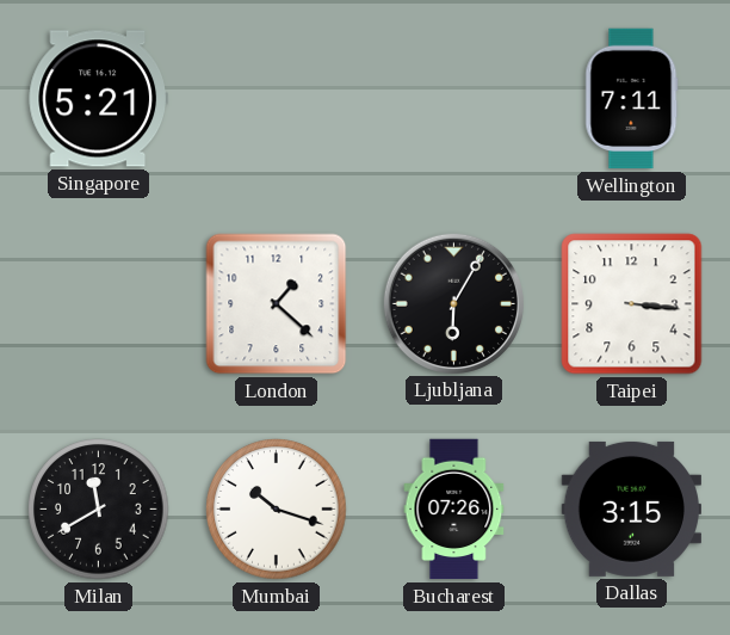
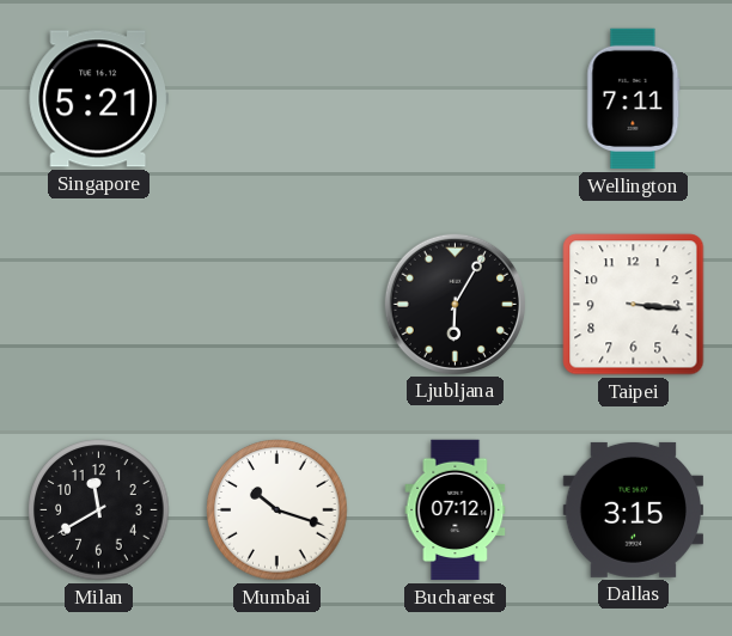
London: 1:22 -> none
Bucharest: 07:26 -> 07:12
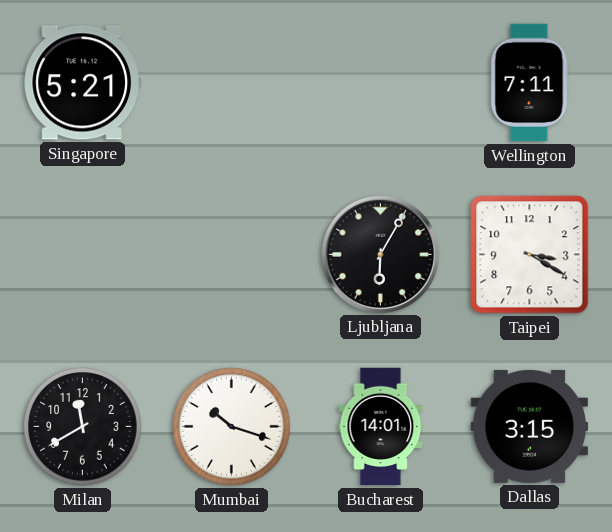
Taipei: 3:16 -> 3:20
Bucharest: 07:12 -> 14:01
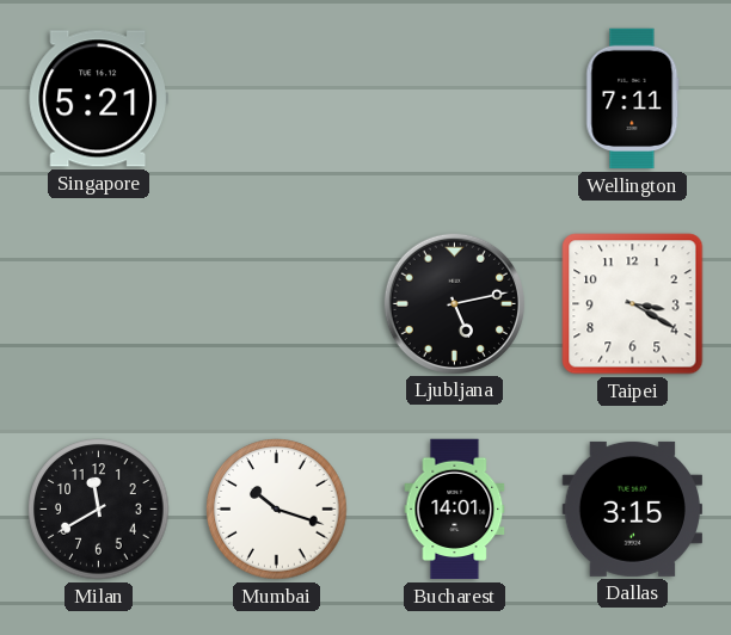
Ljubljana: 6:05 -> 5:13
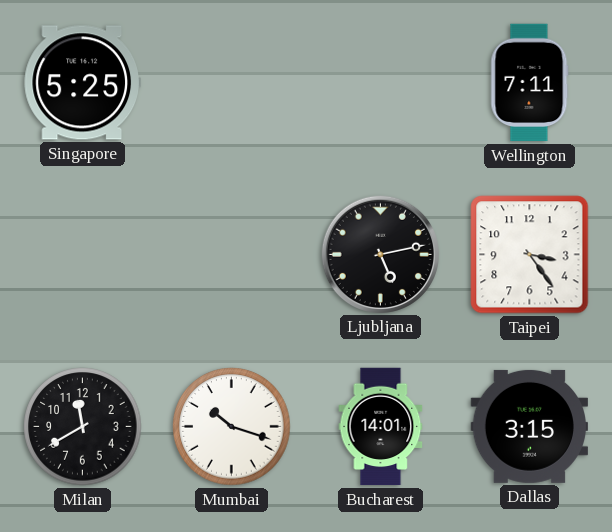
Singapore: 5:21 -> 5:25
Taipei: 3:20 -> 3:24
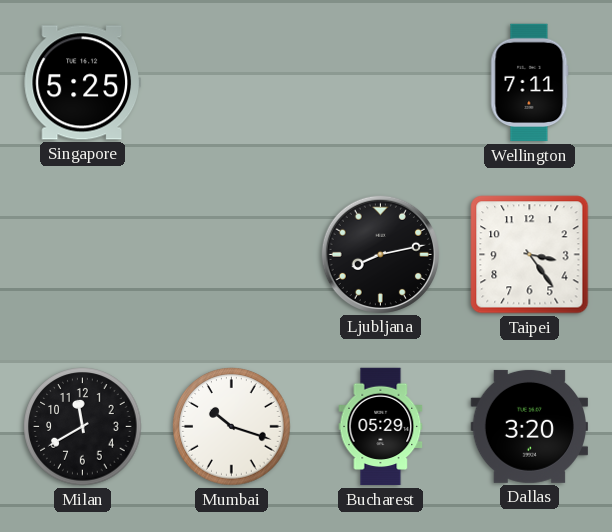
Ljubljana: 5:13 -> 8:13
Bucharest: 14:01 -> 05:29
Dallas: 3:15 -> 3:20
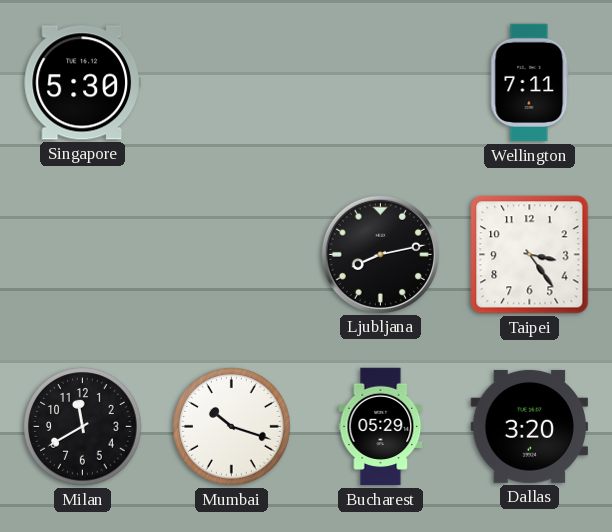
Singapore: 5:25 -> 5:30
